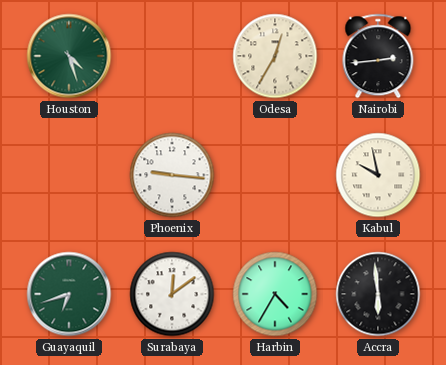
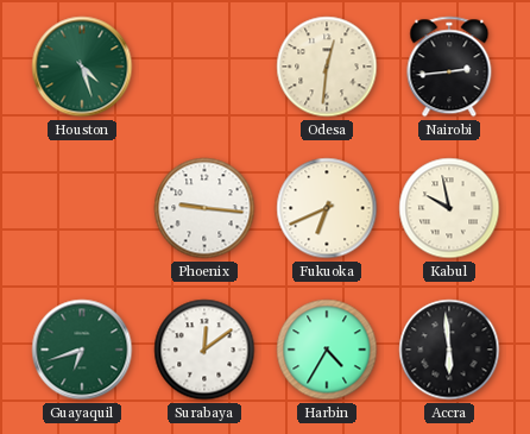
Odesa: 12:35 -> 12:31
Fukuoka: none -> 6:41
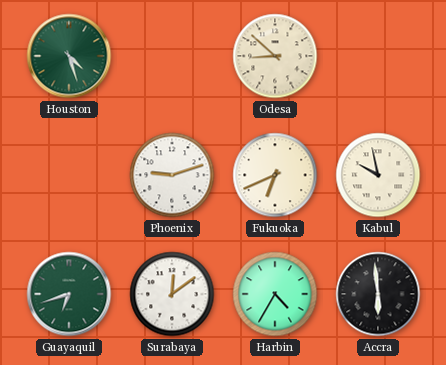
Odesa: 12:31 -> 8:52
Nairobi: 2:44 -> none
Phoenix: 9:16 -> 9:12
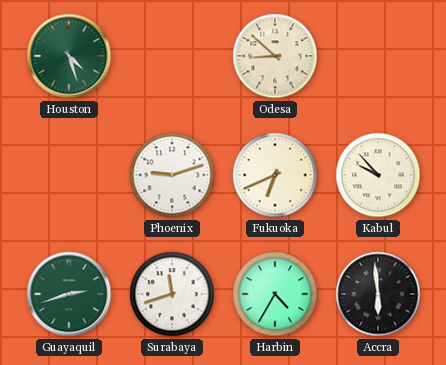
Kabul: 9:58 -> 9:53
Guayaquil: 6:42 -> 2:42
Surabaya: 12:09 -> 11:42
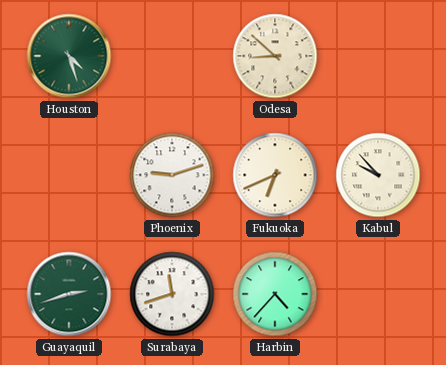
Harbin: 4:35 -> 4:37
Accra: 5:59 -> none
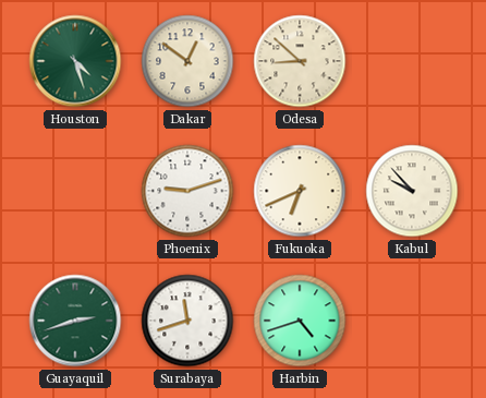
Dakar: none -> 12:51
Harbin: 4:37 -> 4:42
